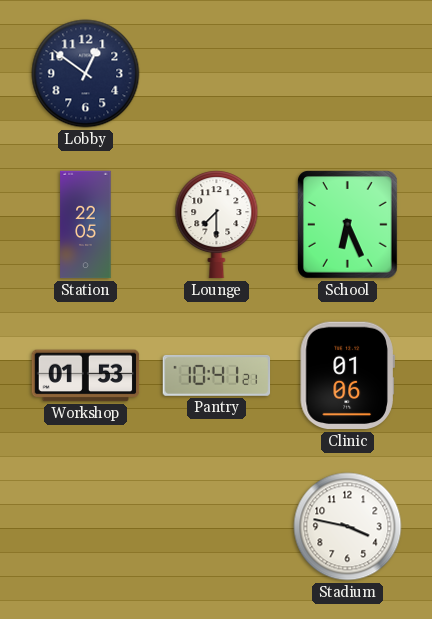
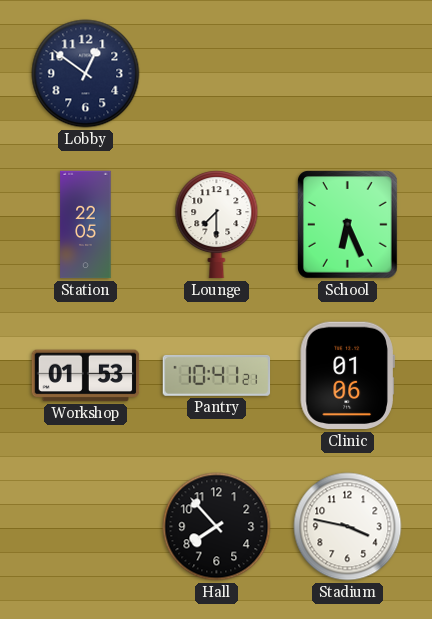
Hall: none -> 7:53
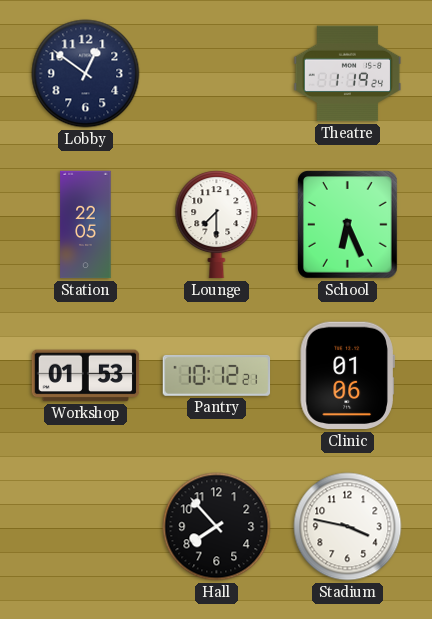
Theatre: none -> 1:19
Pantry: 10:41 -> 10:12
